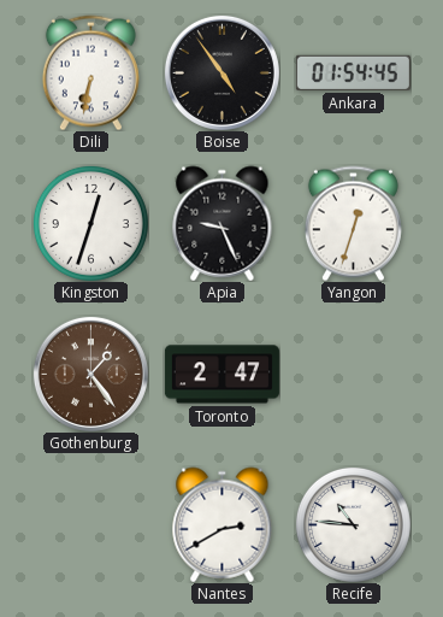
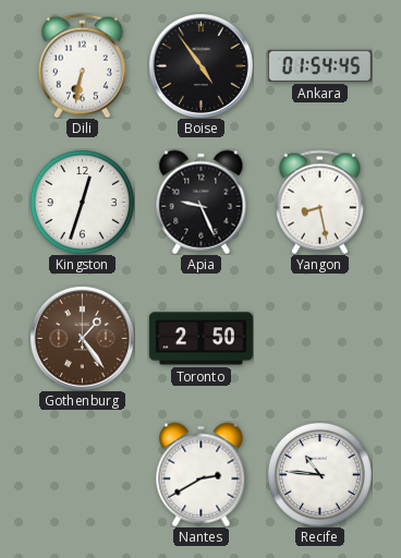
Yangon: 12:33 -> 8:28
Toronto: 2:47 -> 2:50
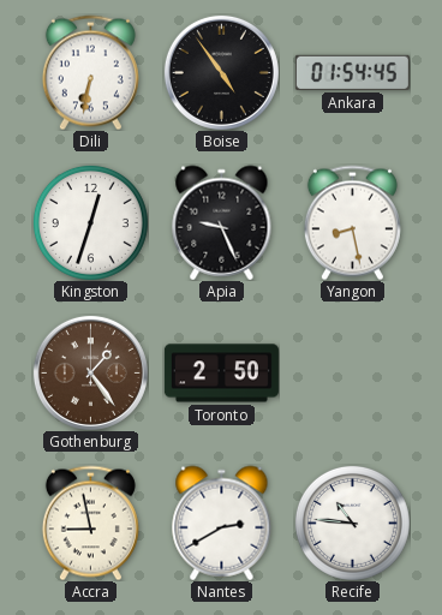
Accra: none -> 8:58
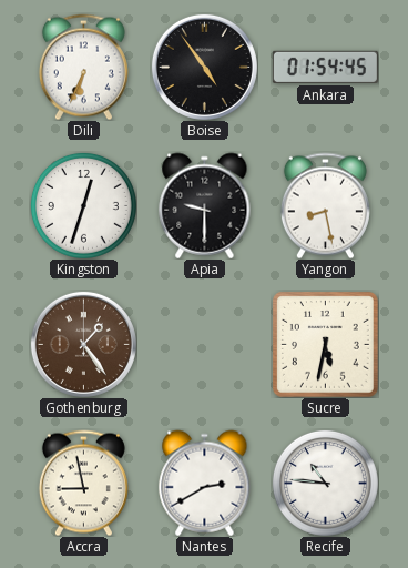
Dili: 6:32 -> 6:34
Apia: 9:26 -> 9:30
Toronto: 2:50 -> none
Sucre: none -> 5:32
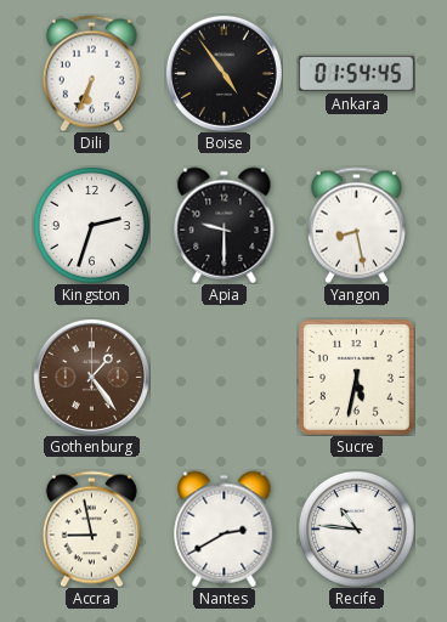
Kingston: 12:33 -> 2:33
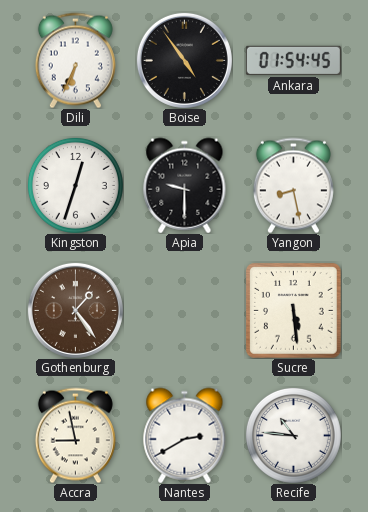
Kingston: 2:33 -> 12:33
Sucre: 5:32 -> 5:29
